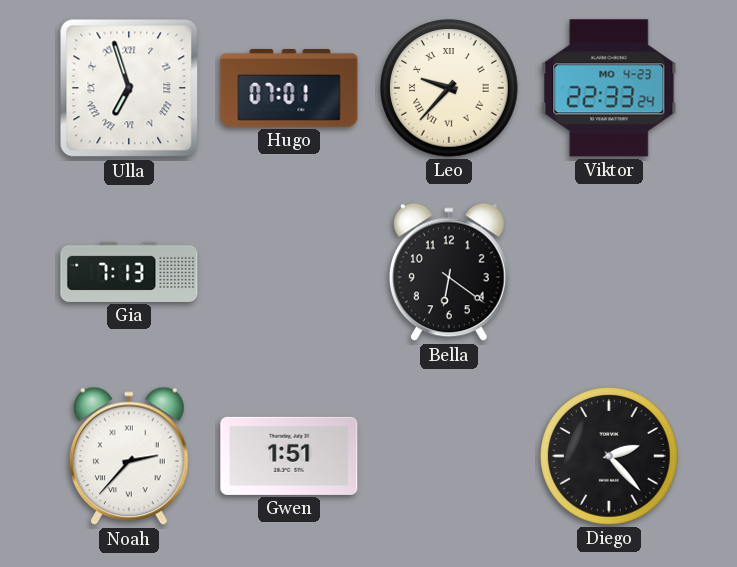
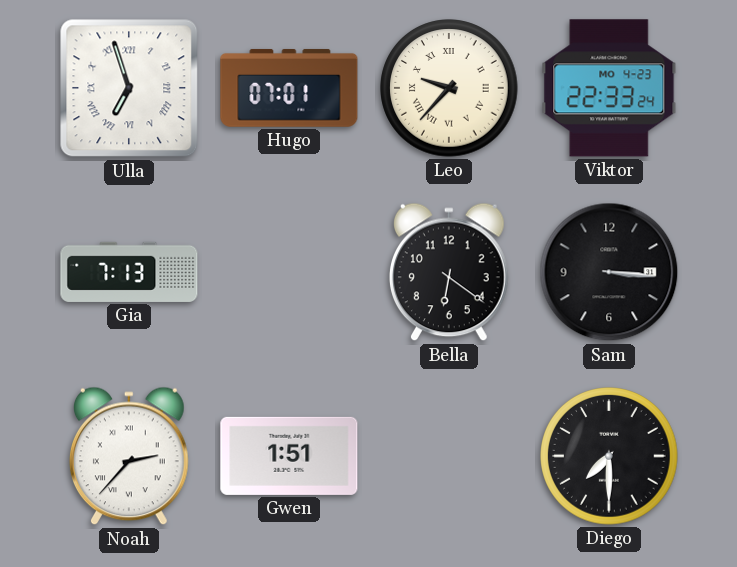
Sam: none -> 3:16
Diego: 2:23 -> 7:30
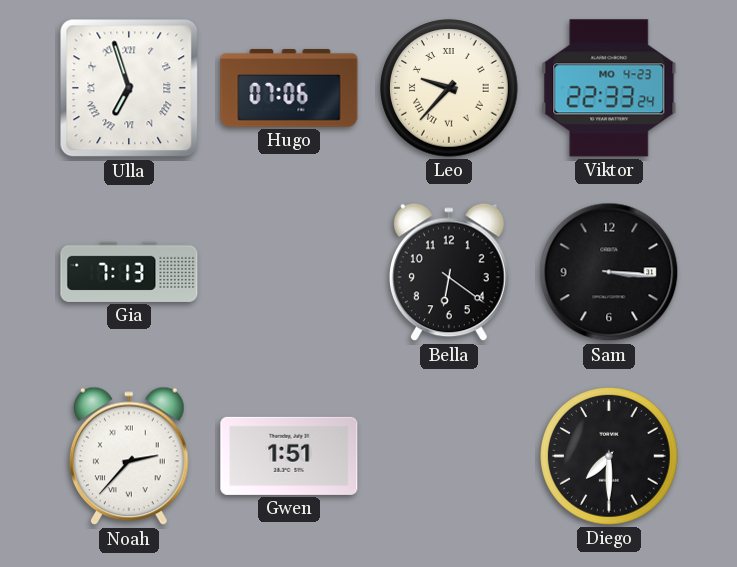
Hugo: 07:01 -> 07:06
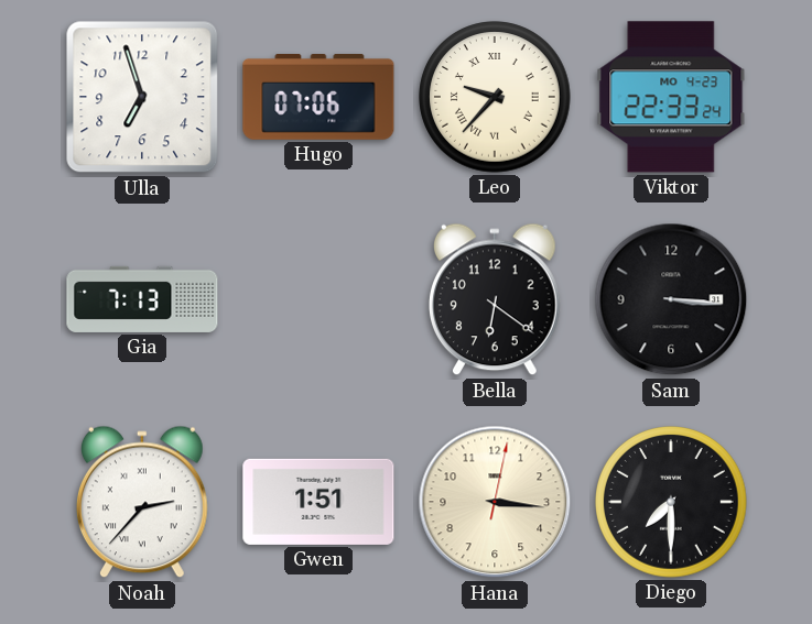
Ulla numerals: Roman -> Arabic
Hana: none -> 3:16
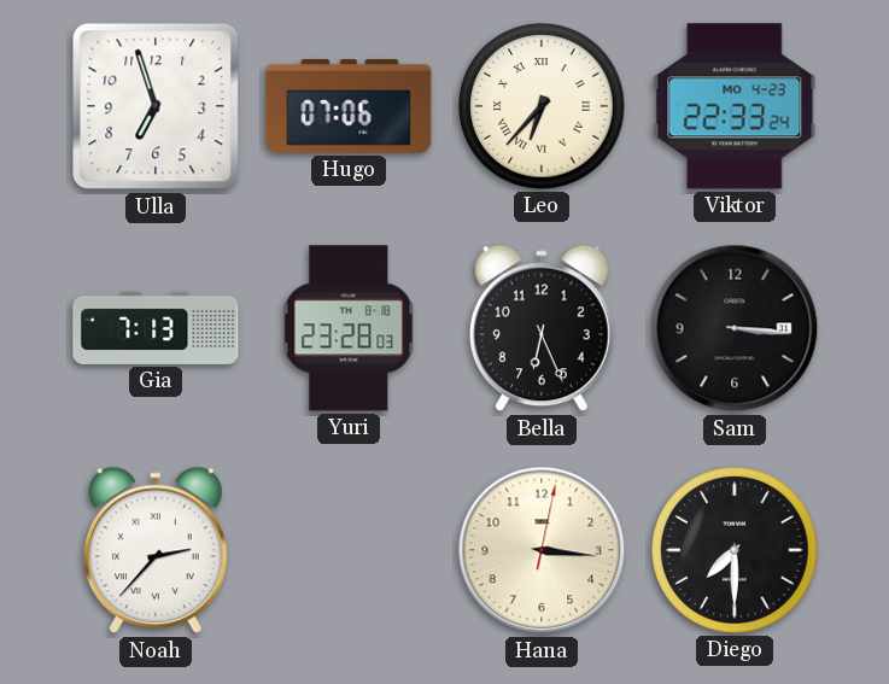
Leo: 9:37 -> 6:37
Yuri: none -> 23:28
Bella: 6:21 -> 6:26
Gwen: 1:51 -> none
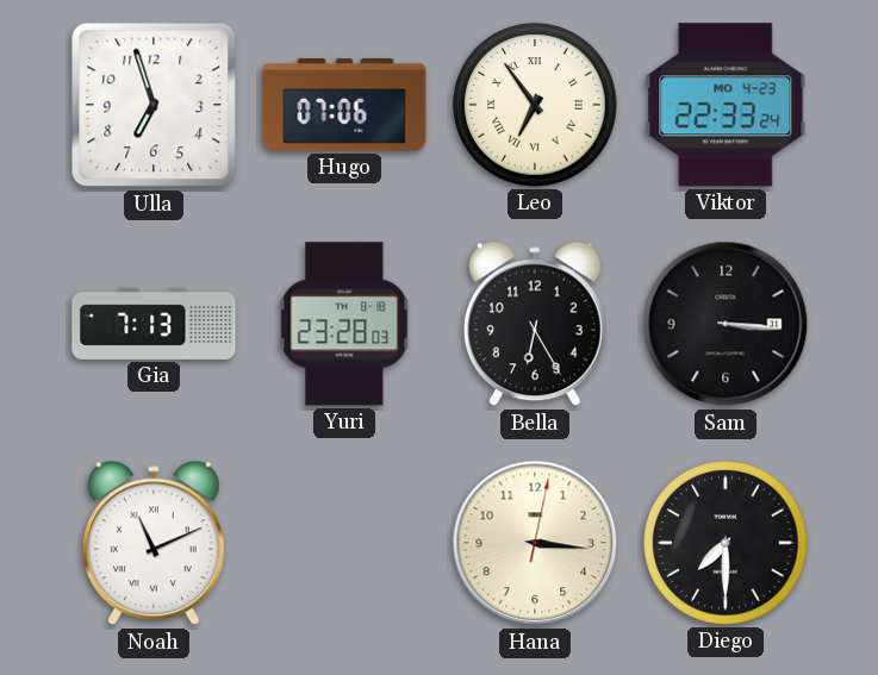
Leo: 6:37 -> 6:54
Bella: 6:26 -> 6:25
Noah: 2:37 -> 11:11
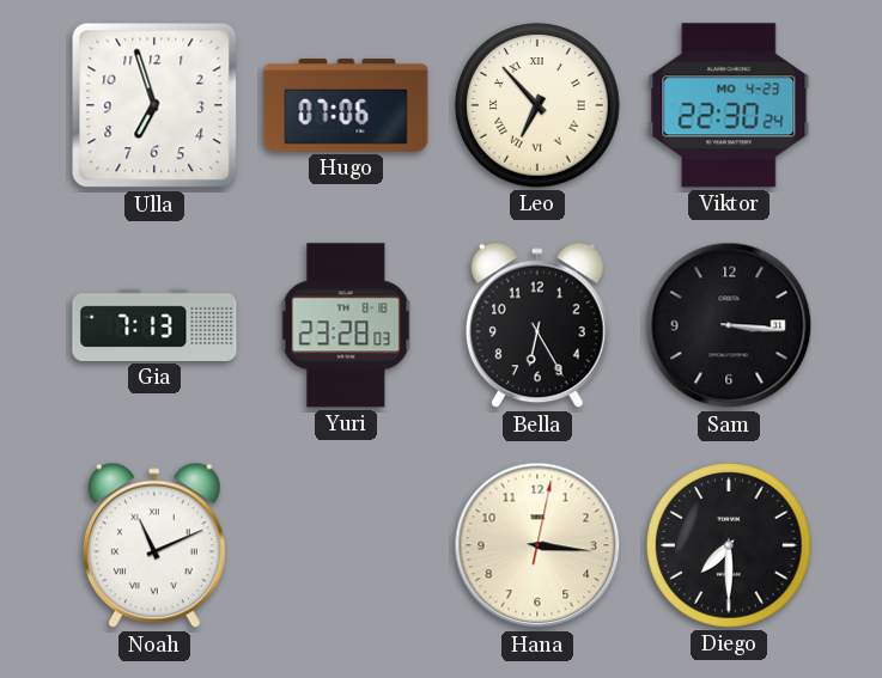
Leo: 6:54 -> 6:53
Viktor: 22:33 -> 22:30
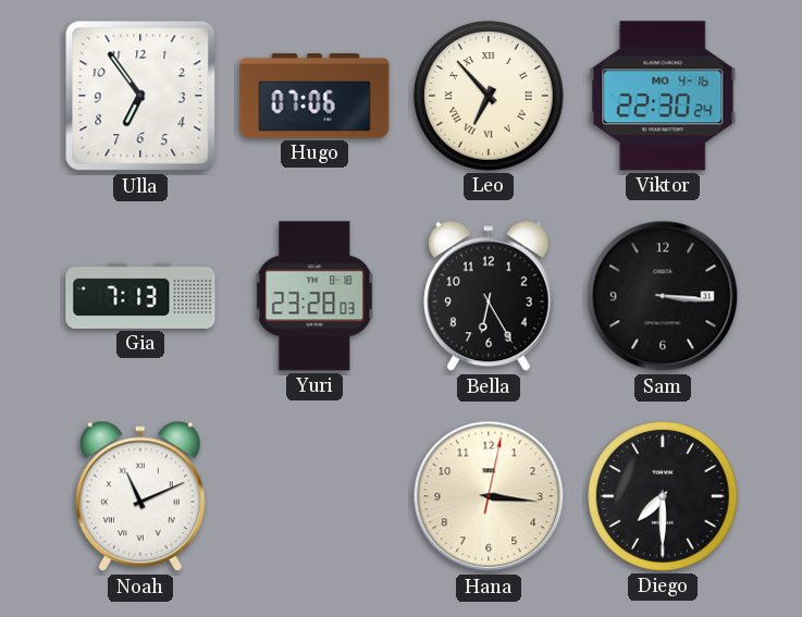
Ulla: 6:57 -> 6:54
Viktor date: MO 4-23 -> MO 4-16
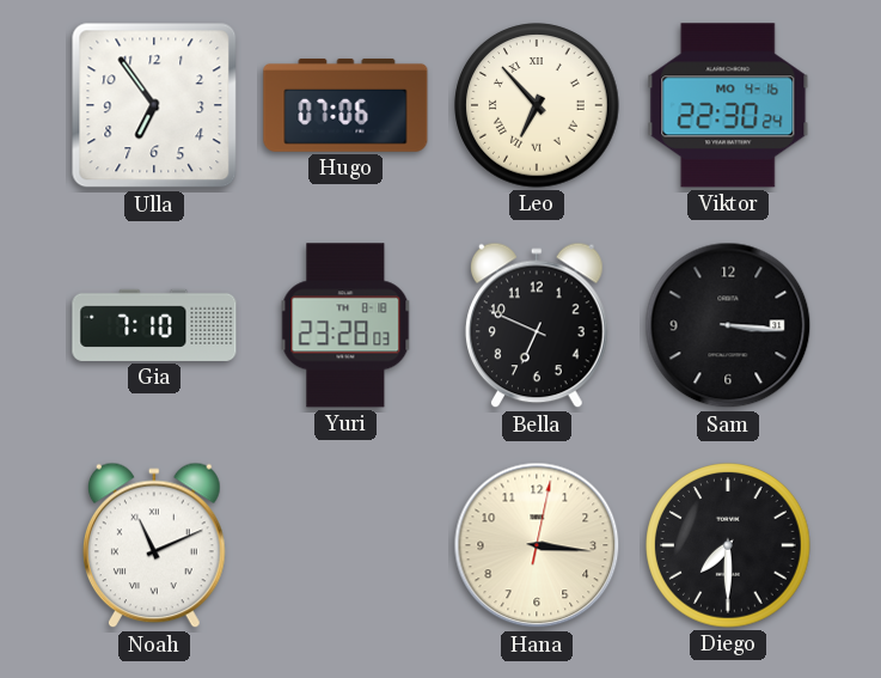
Gia: 7:13 -> 7:10
Bella: 6:25 -> 6:49
